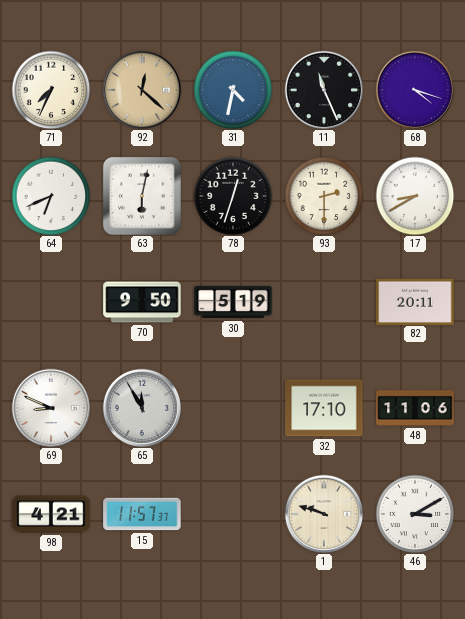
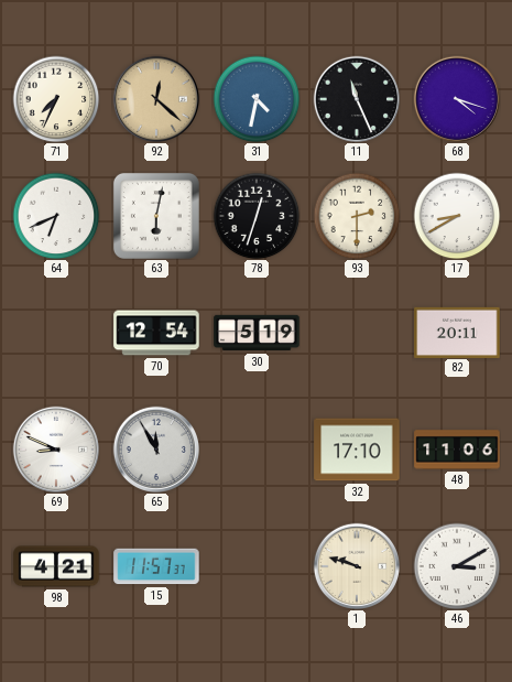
70: 9:50 -> 12:54
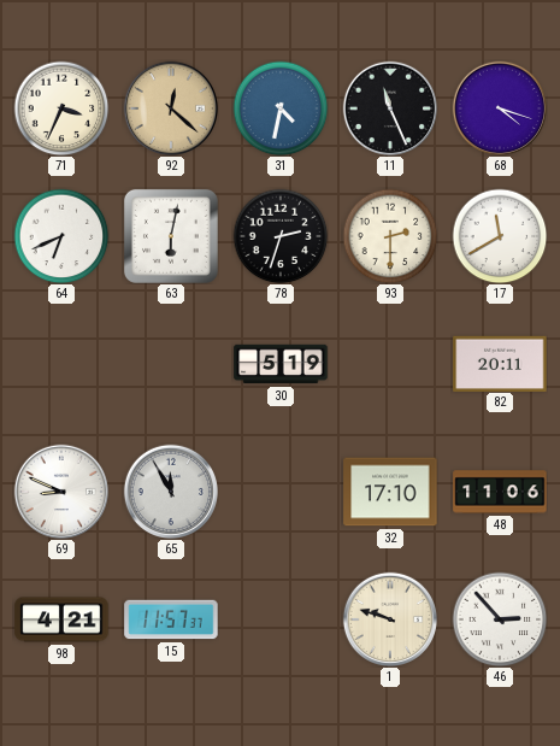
71: 7:34 -> 3:34
78: 12:33 -> 2:33
17: 8:40 -> 11:40
70: 12:54 -> none
46: 3:10 -> 2:53
